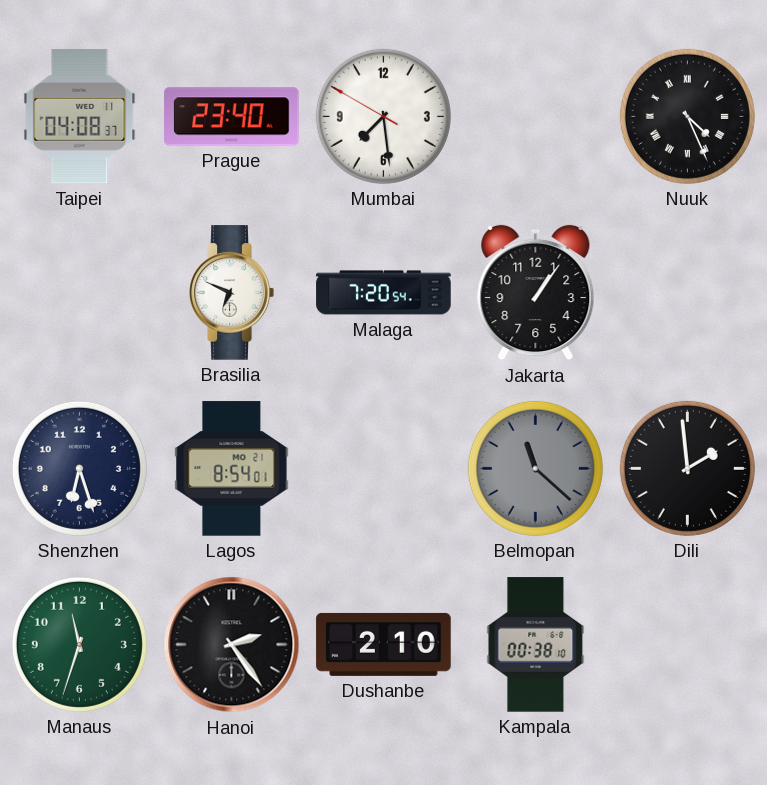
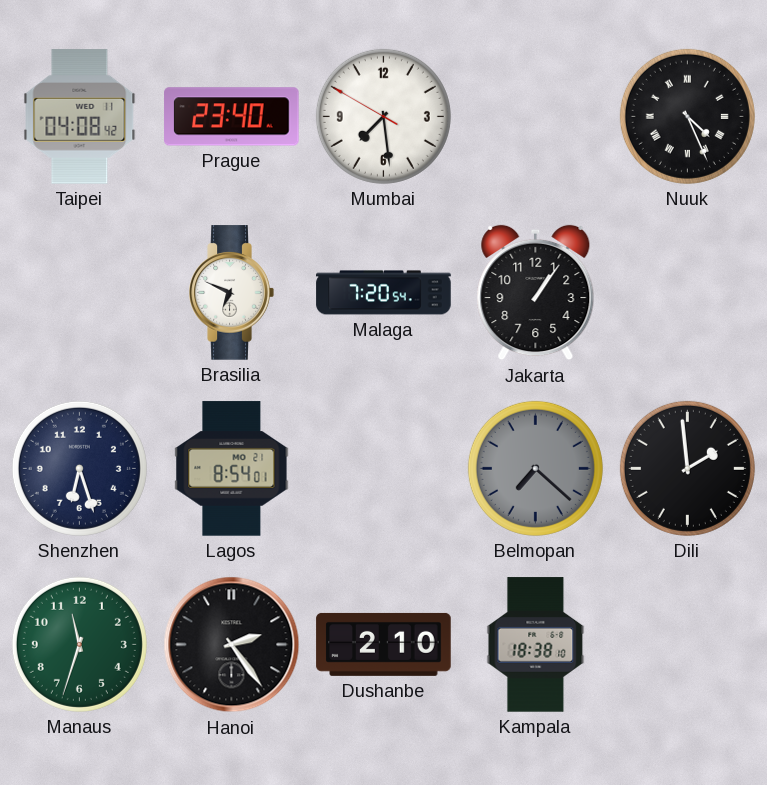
Taipei: 04:08:37 -> 04:08:42
Belmopan: 11:22 -> 7:22
Kampala: 00:38 -> 18:38
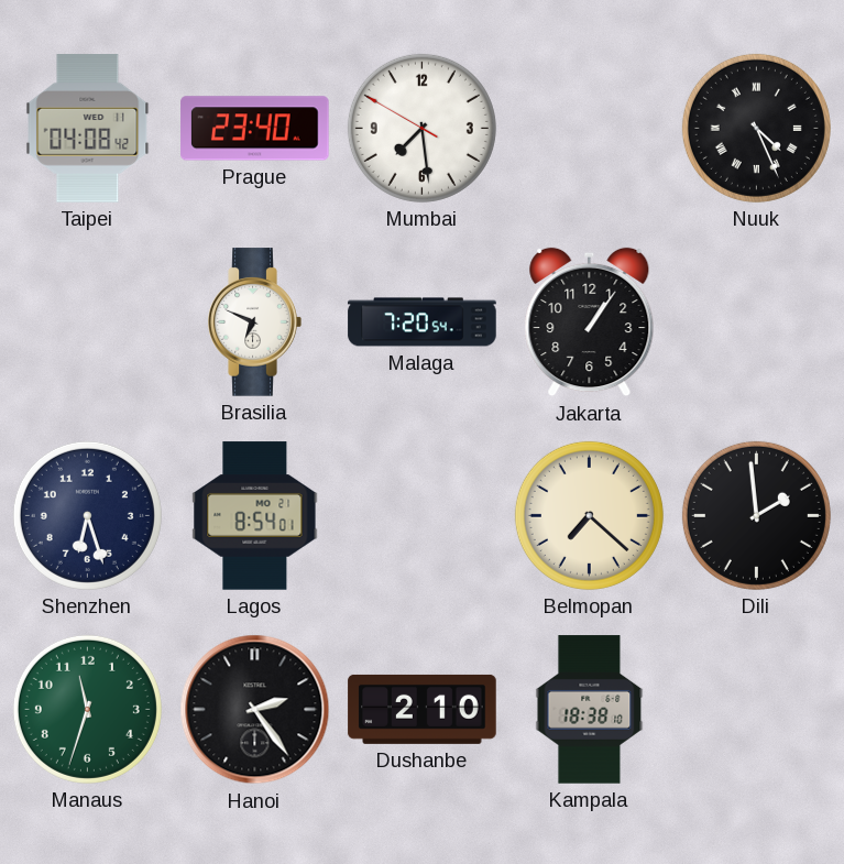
Belmopan dial: grey -> cream
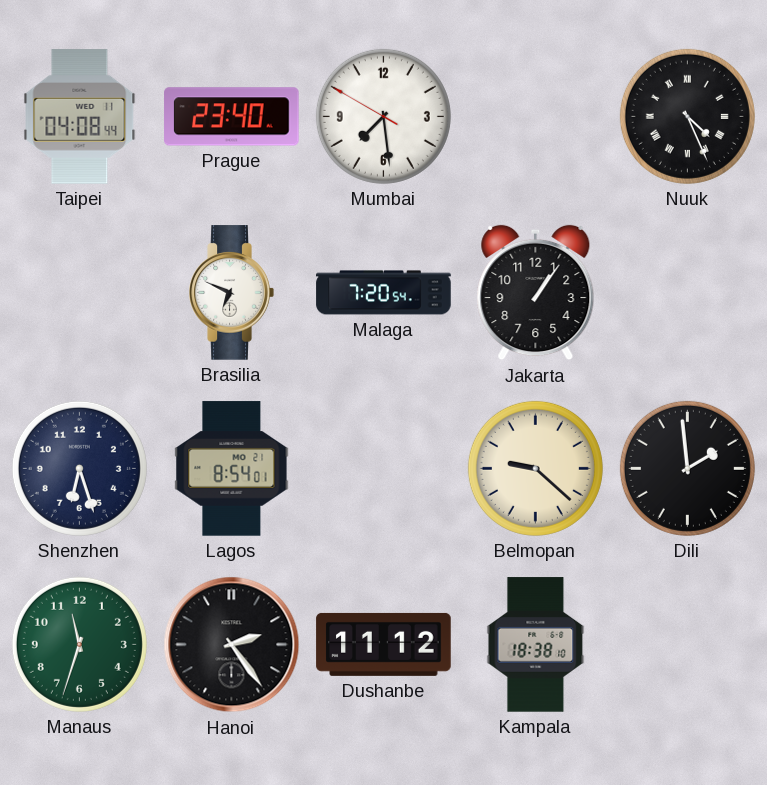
Taipei: 04:08:42 -> 04:08:44
Belmopan: 7:22 -> 9:22
Dushanbe: 2:10 -> 11:12
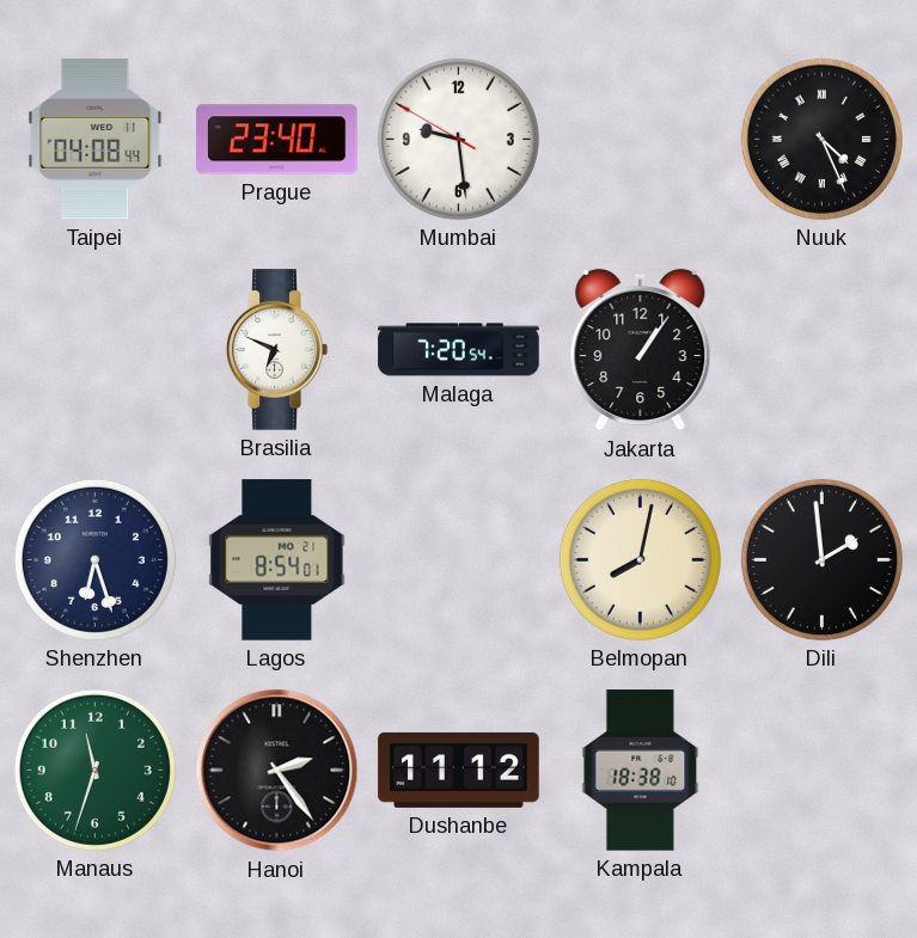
Mumbai: 7:28 -> 9:28
Belmopan: 9:22 -> 8:02
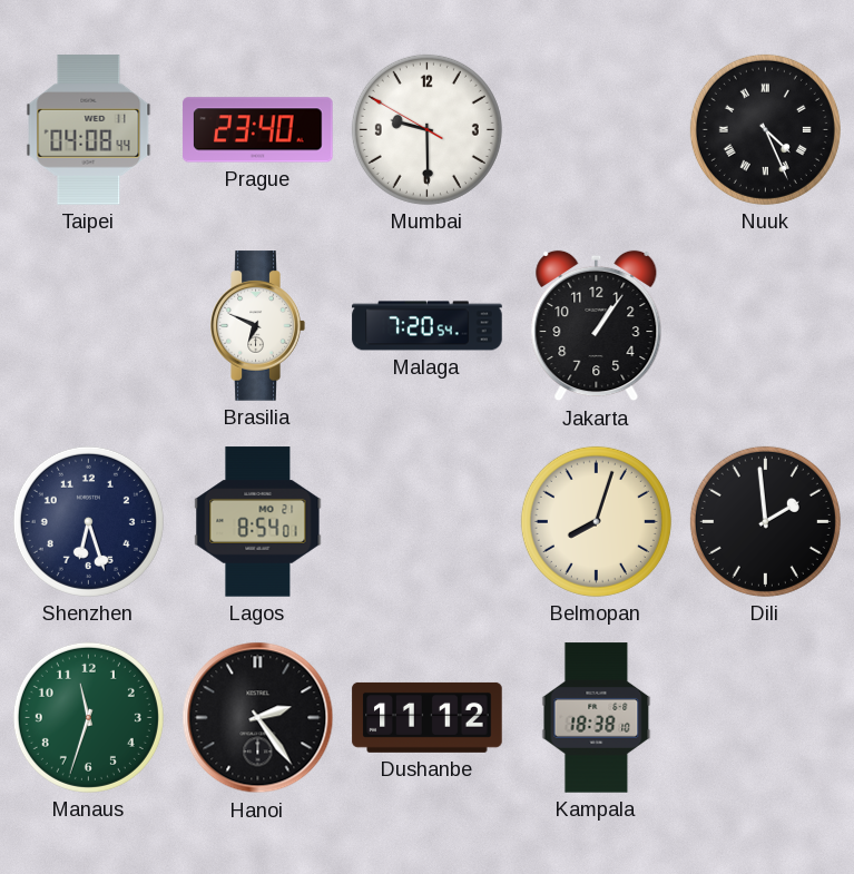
Mumbai: 9:28 -> 9:29
Belmopan: 8:02 -> 8:03
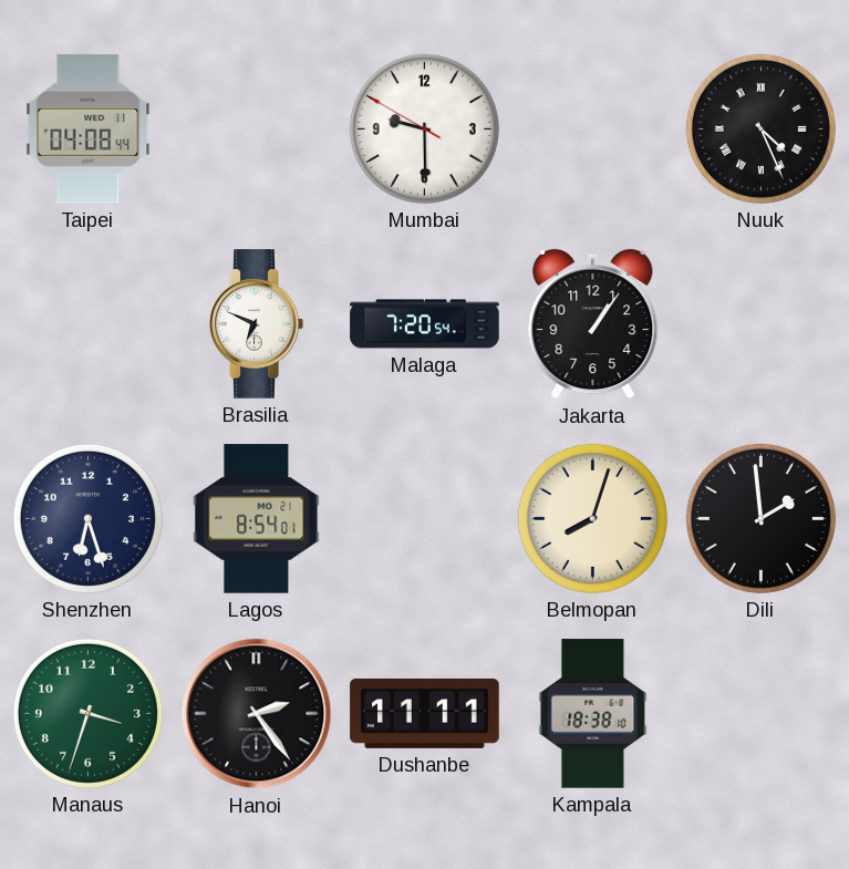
Prague: 23:40 -> none
Manaus: 11:33 -> 3:33
Dushanbe: 11:12 -> 11:11
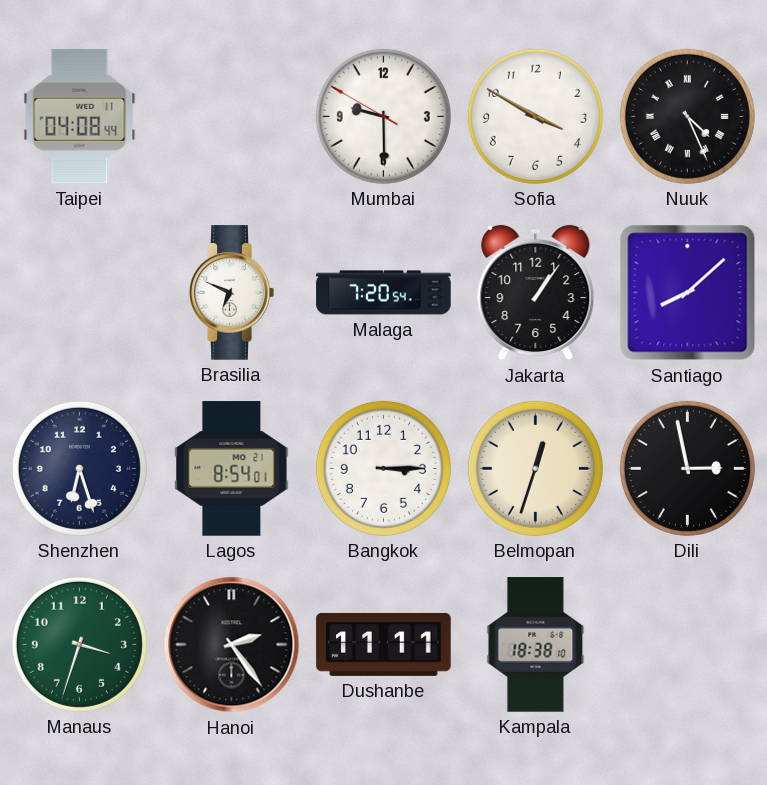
Sofia: none -> 3:50
Santiago: none -> 8:08
Bangkok: none -> 3:15
Belmopan: 8:03 -> 12:33
Dili: 1:59 -> 2:58
